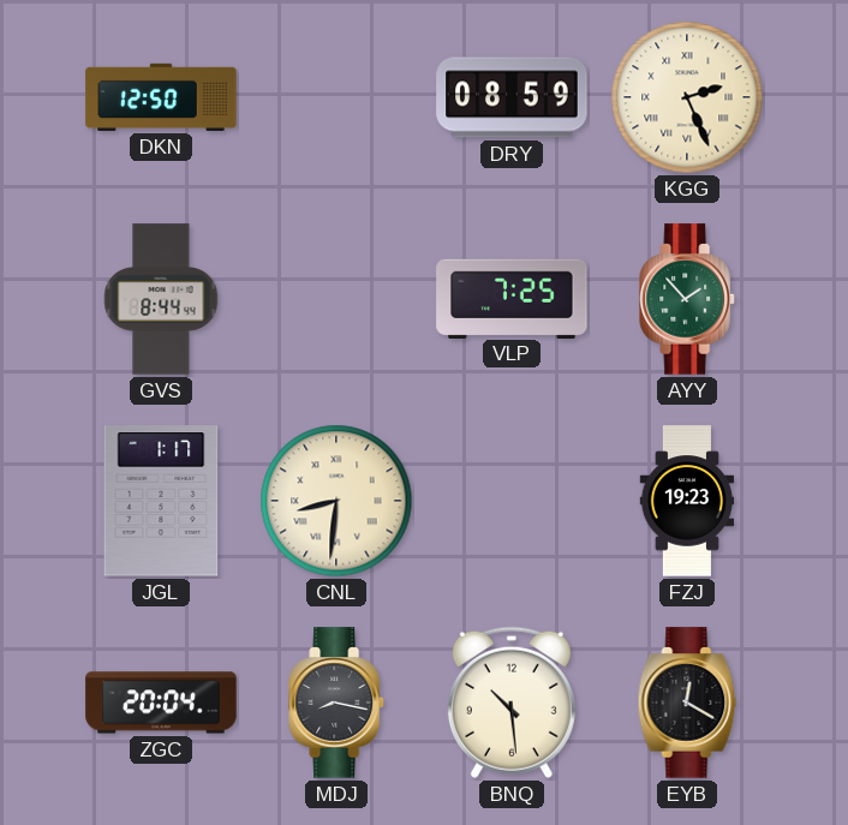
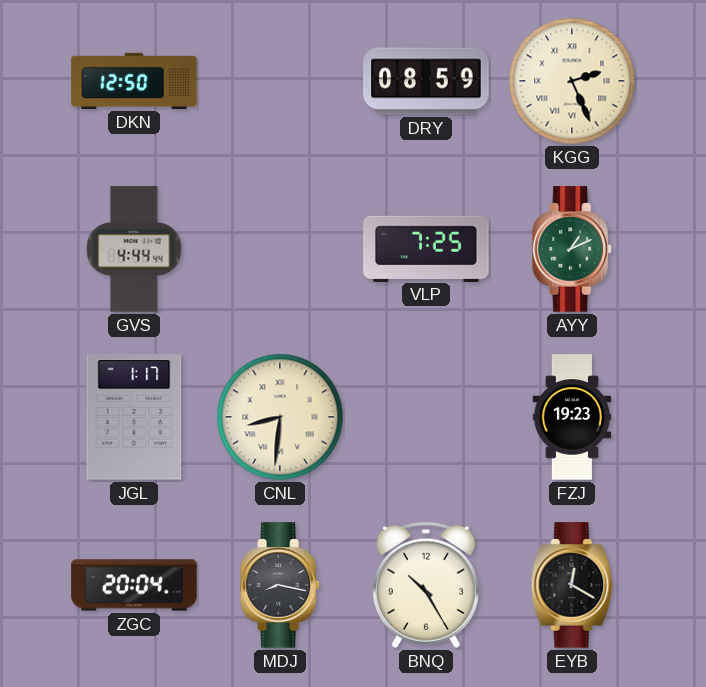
GVS: 8:44 -> 4:44
AYY: 1:53 -> 1:11
BNQ: 10:29 -> 10:25
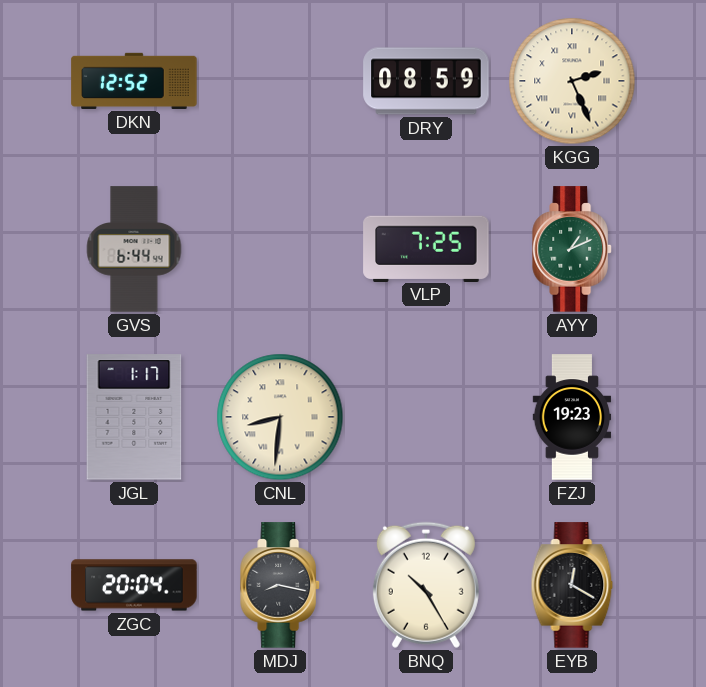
DKN: 12:50 -> 12:52
GVS: 4:44 -> 6:44
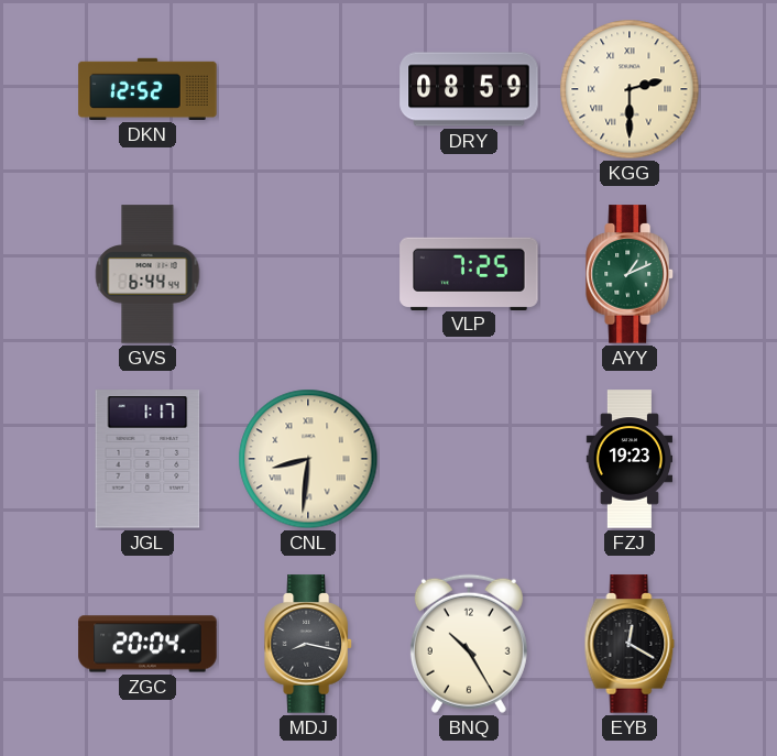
KGG: 2:26 -> 2:30
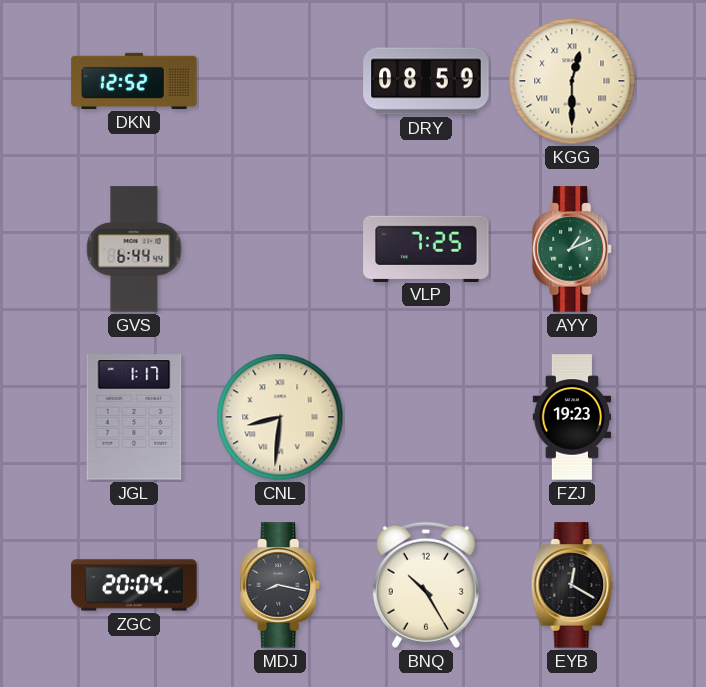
KGG: 2:30 -> 12:30
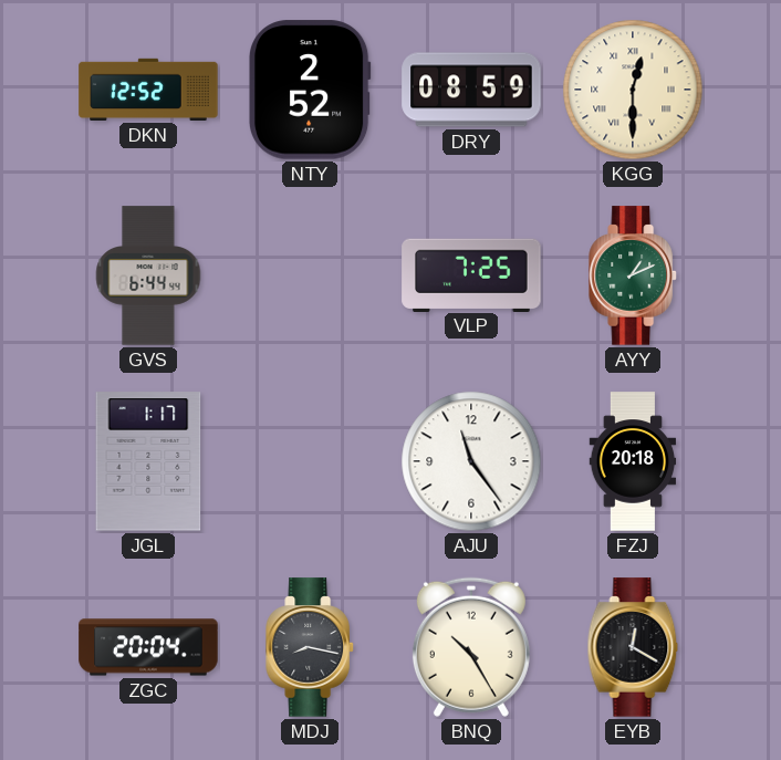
NTY: none -> 2:52
CNL: 8:31 -> none
AJU: none -> 11:24
FZJ: 19:23 -> 20:18
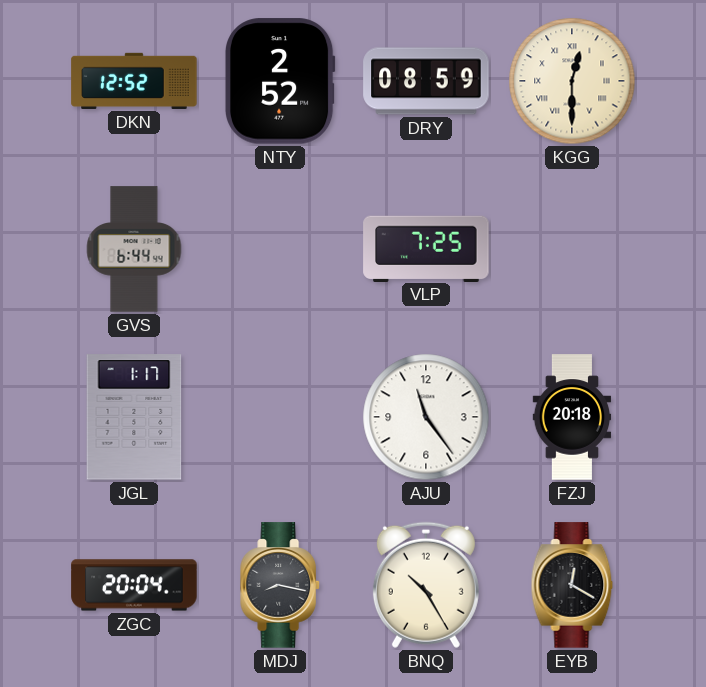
AYY: 1:11 -> none
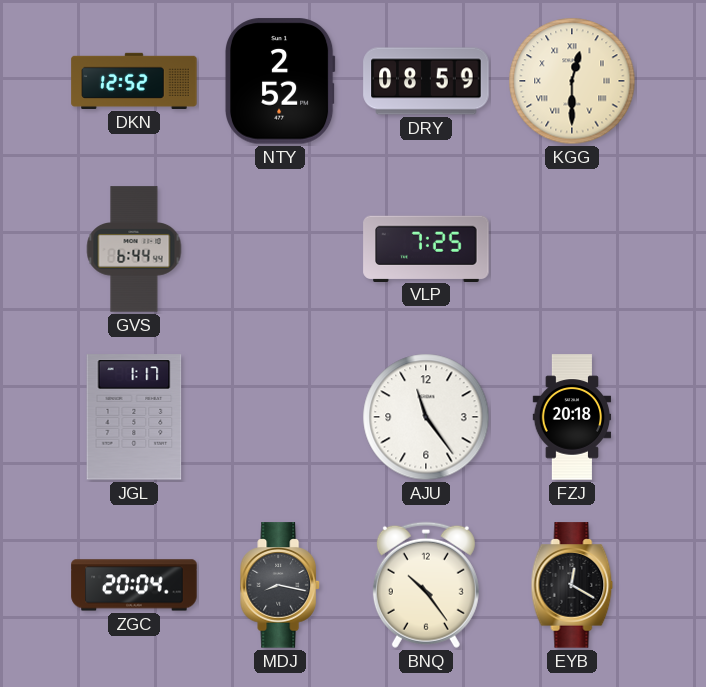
BNQ: 10:25 -> 10:24
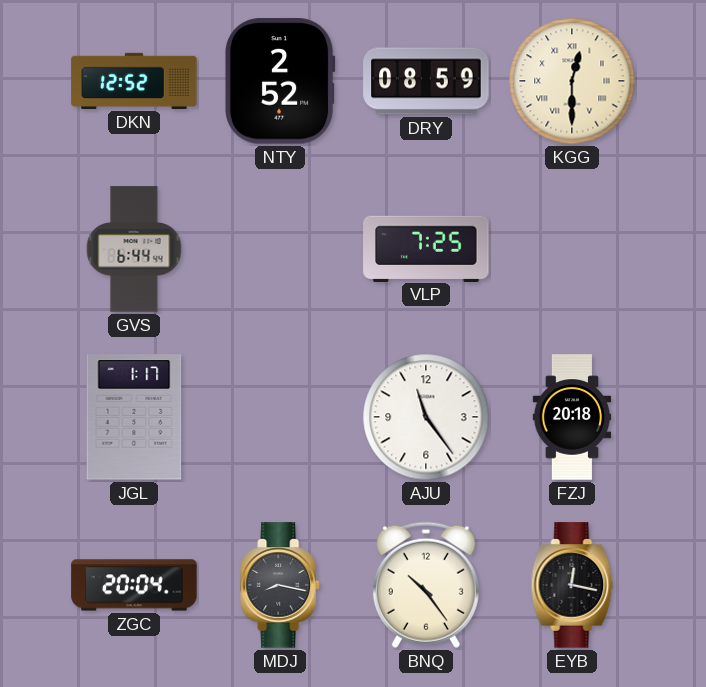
EYB: 12:20 -> 12:17
